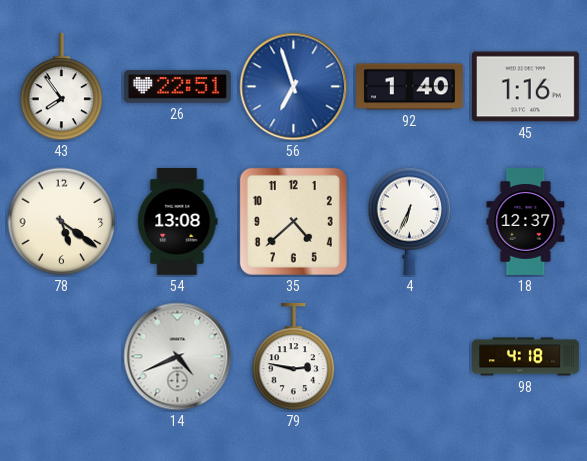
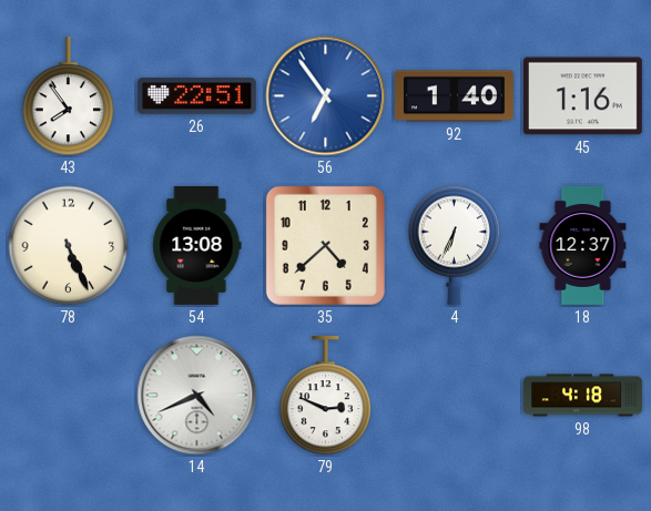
56: 6:57 -> 6:54
78: 5:21 -> 5:26
79: 2:47 -> 2:49
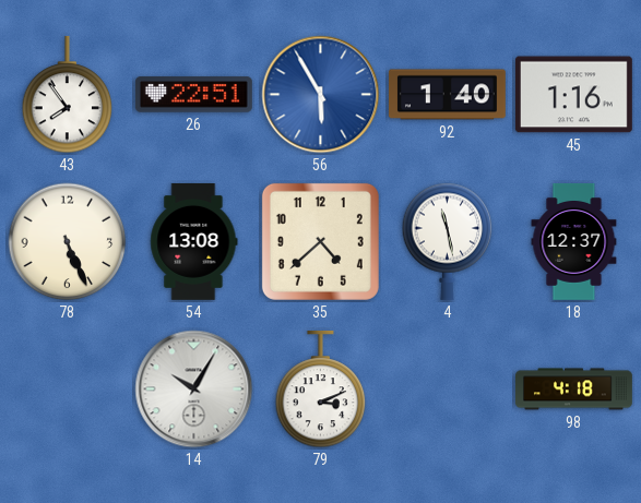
56: 6:54 -> 5:55
4: 6:34 -> 11:28
14: 4:41 -> 10:05
79: 2:49 -> 3:11
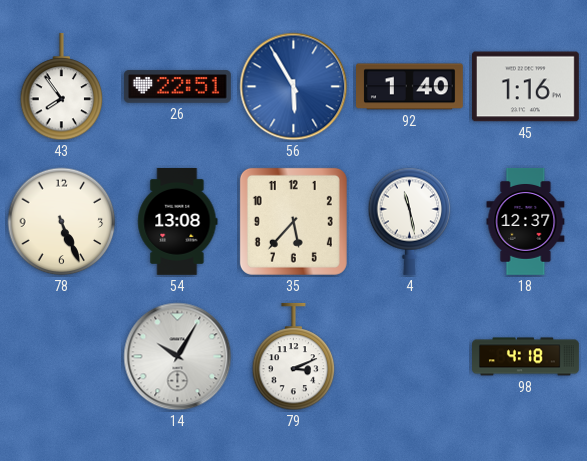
35: 4:38 -> 5:37
